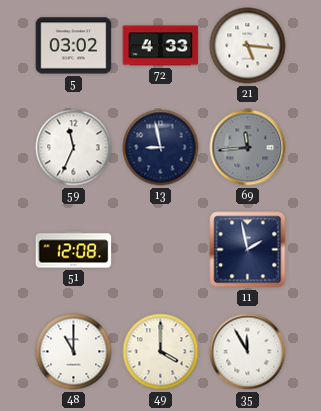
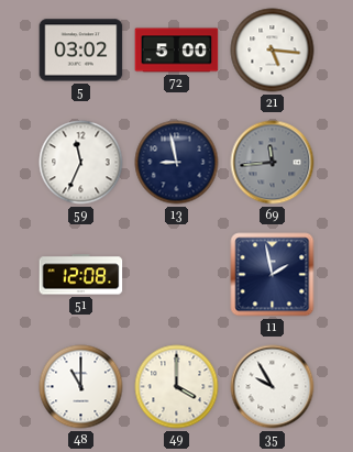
72: 4:33 -> 5:00
35: 11:55 -> 9:55
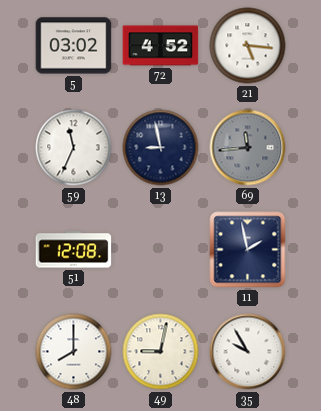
72: 5:00 -> 4:52
48: 11:00 -> 8:00
49: 4:00 -> 9:02
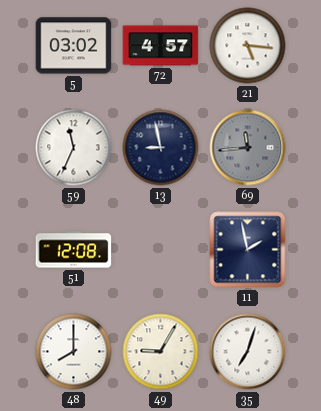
72: 4:52 -> 4:57
49: 9:02 -> 9:05
35: 9:55 -> 7:03
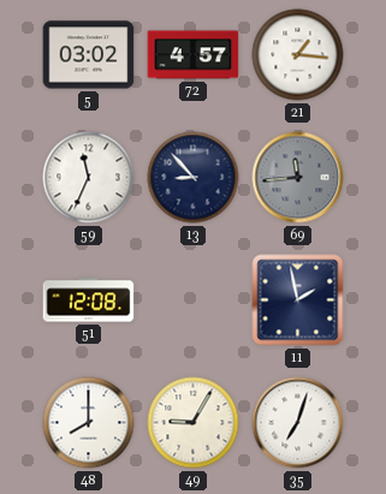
21: 5:16 -> 1:16
13: 8:58 -> 8:53
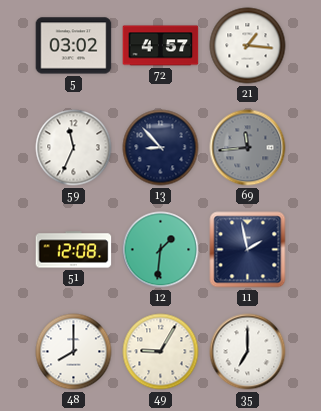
12: none -> 1:31
35: 7:03 -> 7:00
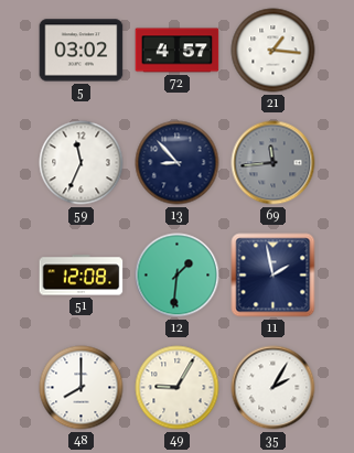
35: 7:00 -> 2:05
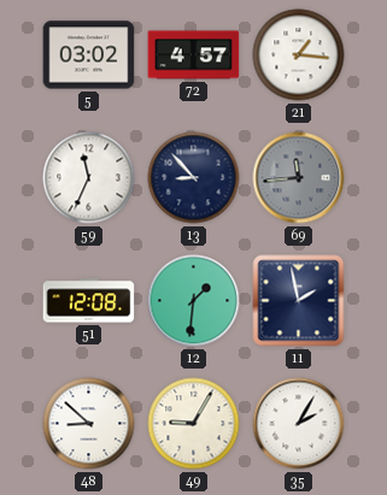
48: 8:00 -> 8:52
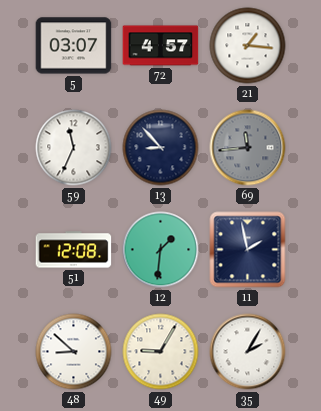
5: 03:02 -> 03:07
